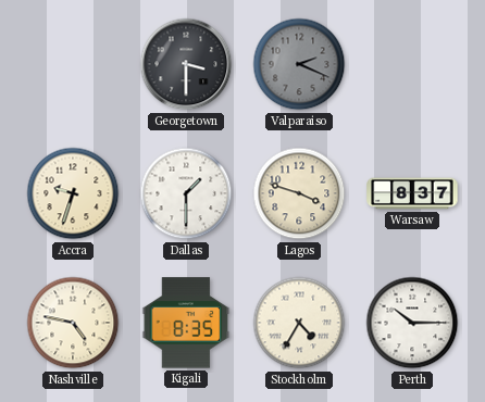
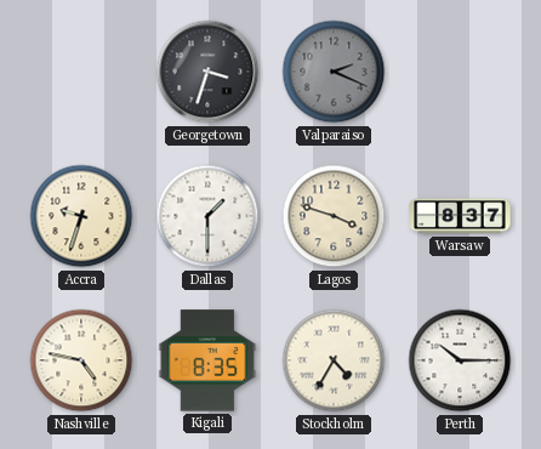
Georgetown: 3:30 -> 3:33
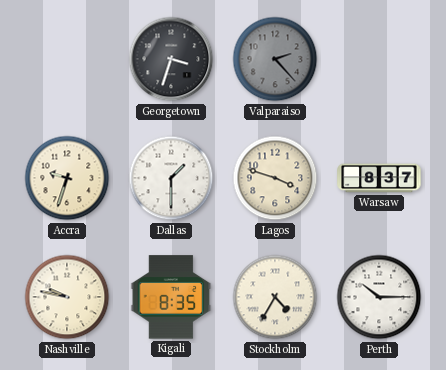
Valparaiso: 2:19 -> 2:23
Nashville: 4:47 -> 9:47
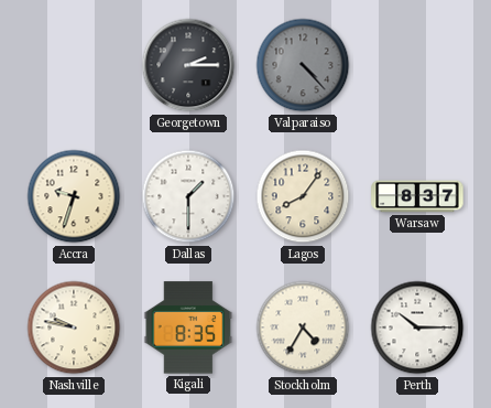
Georgetown: 3:33 -> 2:15
Valparaiso: 2:23 -> 4:23
Lagos: 3:48 -> 8:06
